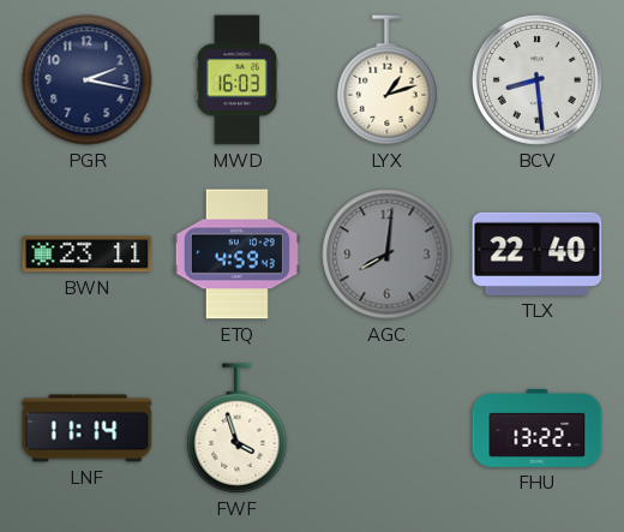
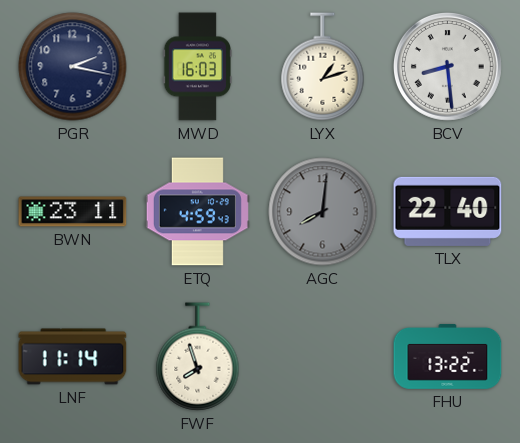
FWF: 3:57 -> 7:57
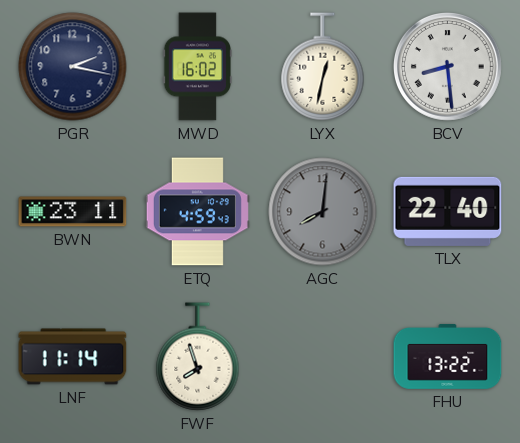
MWD: 16:03 -> 16:02
LYX: 1:12 -> 12:32
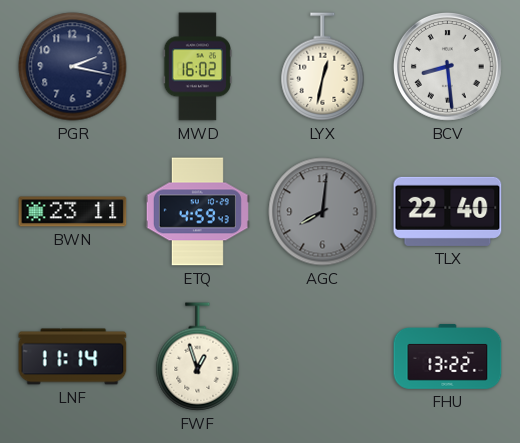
FWF: 7:57 -> 12:57
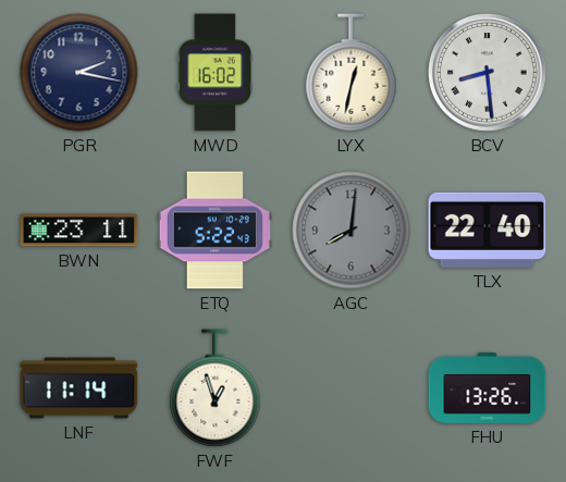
ETQ: 4:59 -> 5:22
FHU: 13:22 -> 13:26
